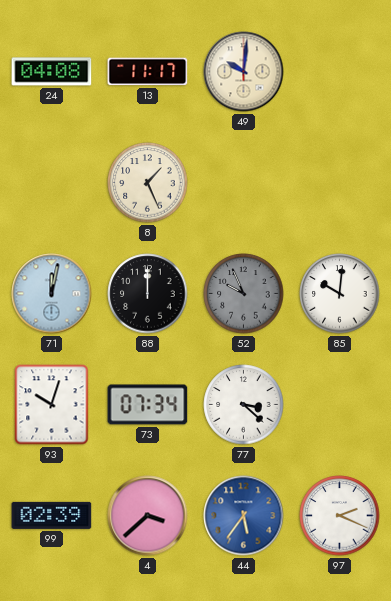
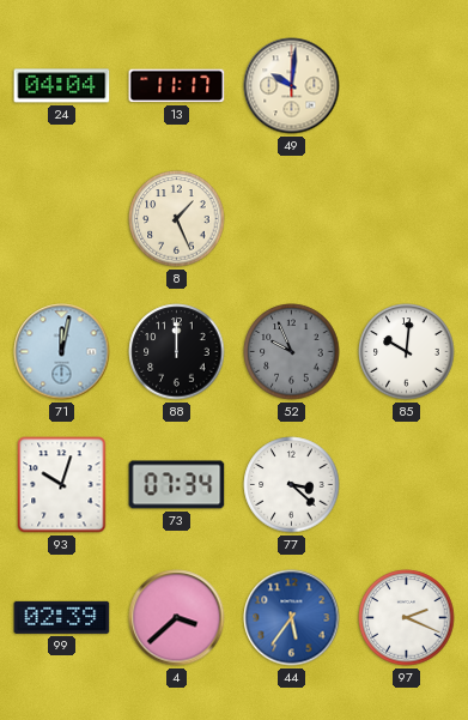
24: 04:08 -> 04:04
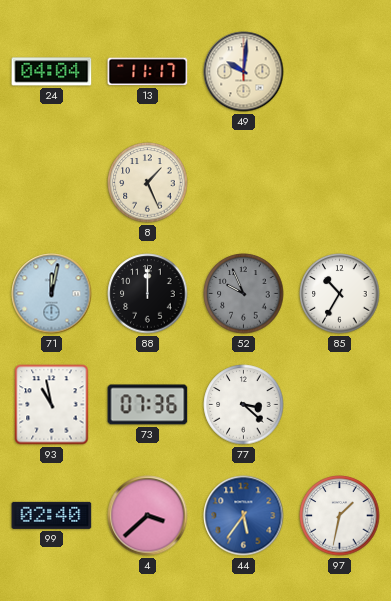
85: 10:01 -> 10:35
93: 10:03 -> 10:58
73: 07:34 -> 07:36
99: 02:39 -> 02:40
97: 2:19 -> 1:32
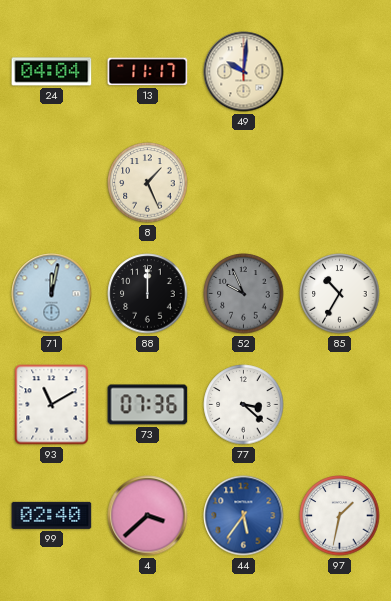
93: 10:58 -> 11:10
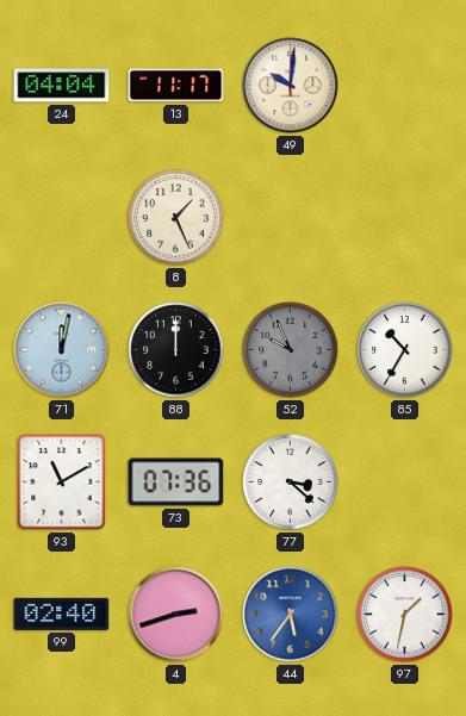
4: 3:38 -> 2:42
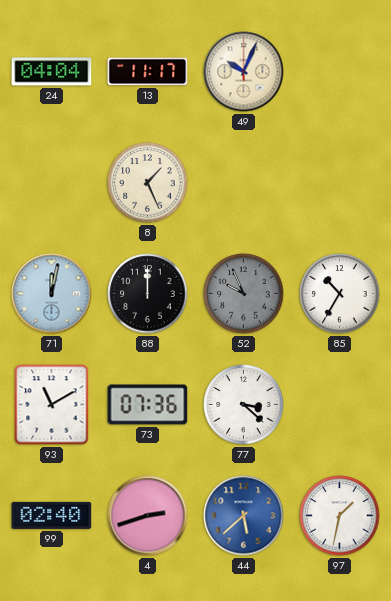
49: 10:01 -> 10:04
44: 5:36 -> 5:38
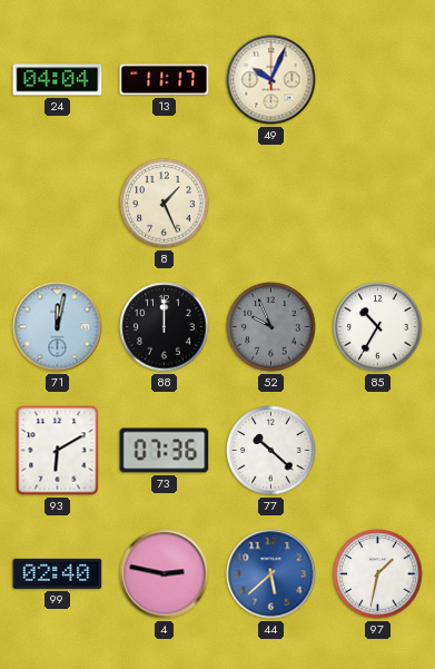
93: 11:10 -> 6:10
77: 3:22 -> 10:22
4: 2:42 -> 2:47
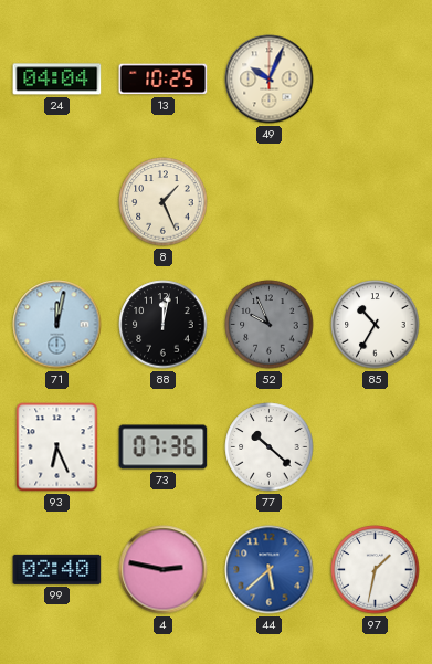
13: 11:17 -> 10:25
88: 12:00 -> 12:02
93: 6:10 -> 6:26
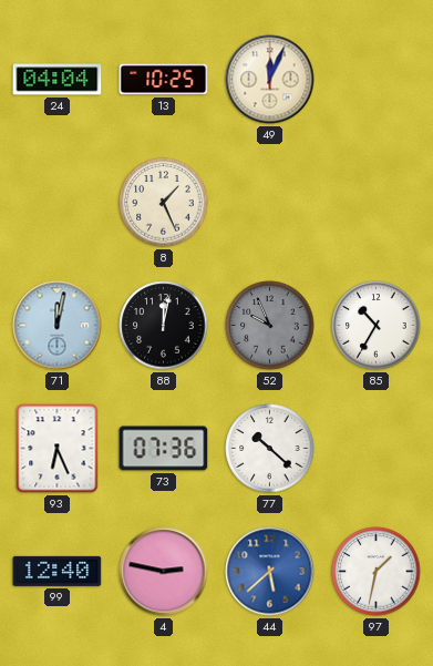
49: 10:04 -> 12:04
99: 02:40 -> 12:40
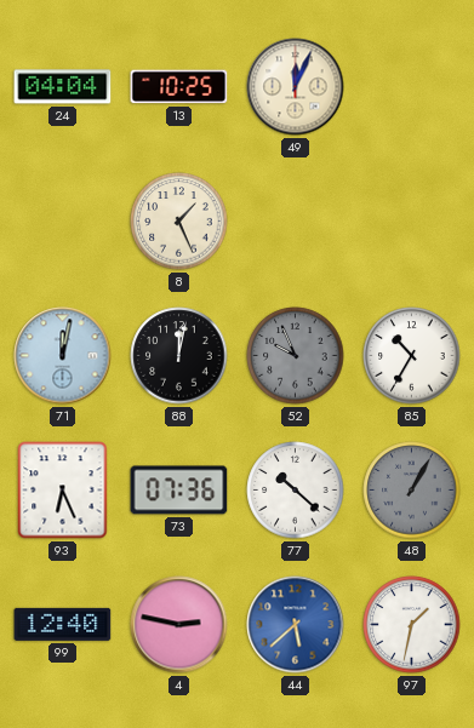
48: none -> 1:05
